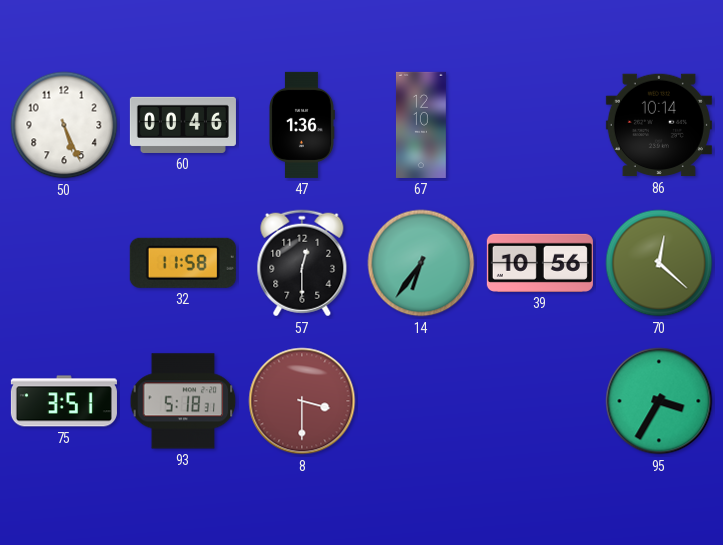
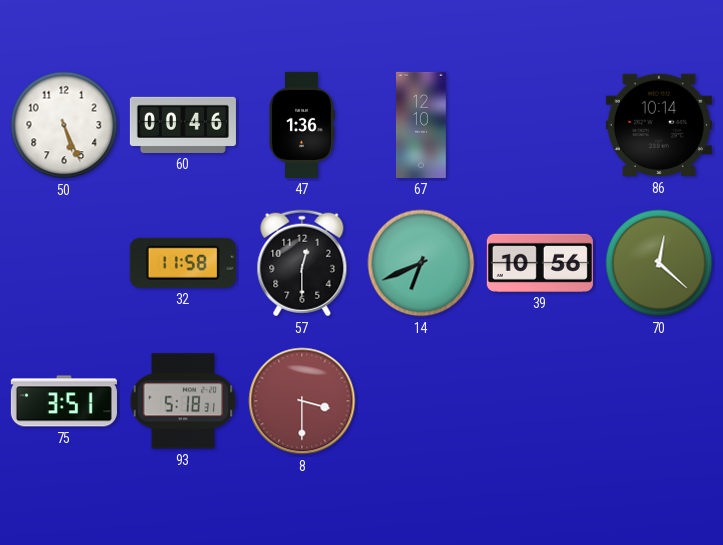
14: 6:36 -> 6:41
95: 3:35 -> none
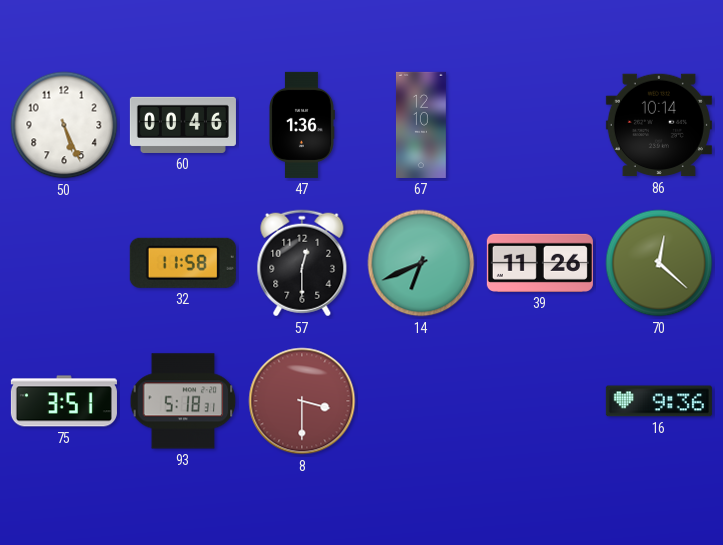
39: 10:56 -> 11:26
16: none -> 9:36
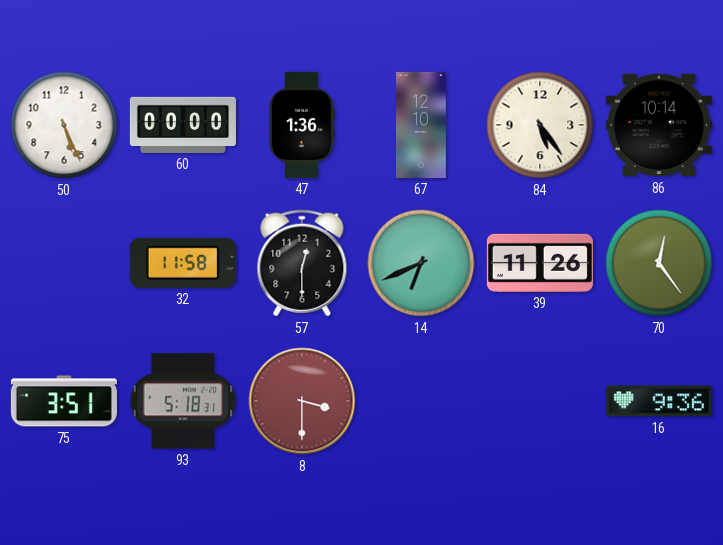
60: 00:46 -> 00:00
84: none -> 5:24
70: 12:22 -> 12:24
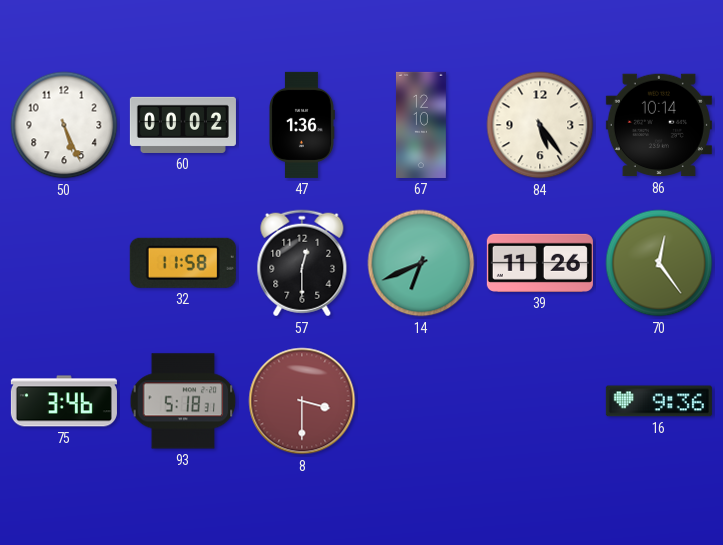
60: 00:00 -> 00:02
75: 3:51 -> 3:46
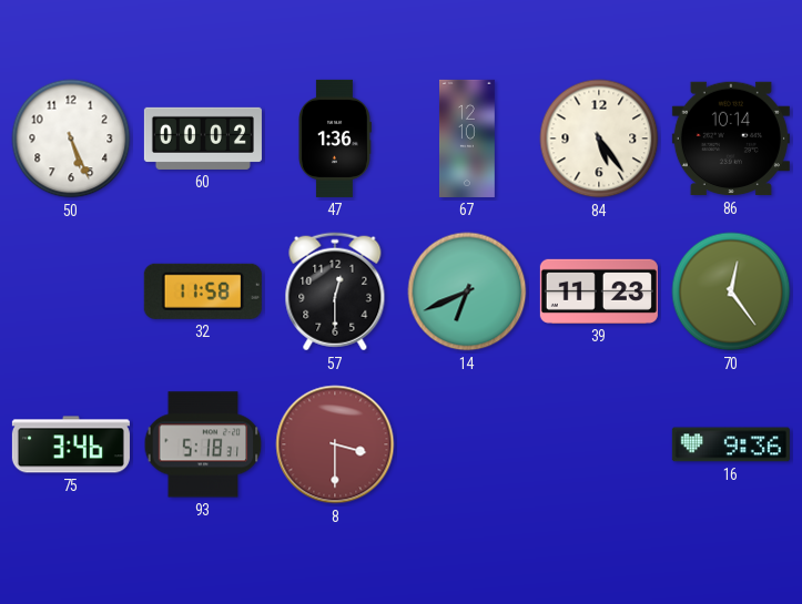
39: 11:26 -> 11:23
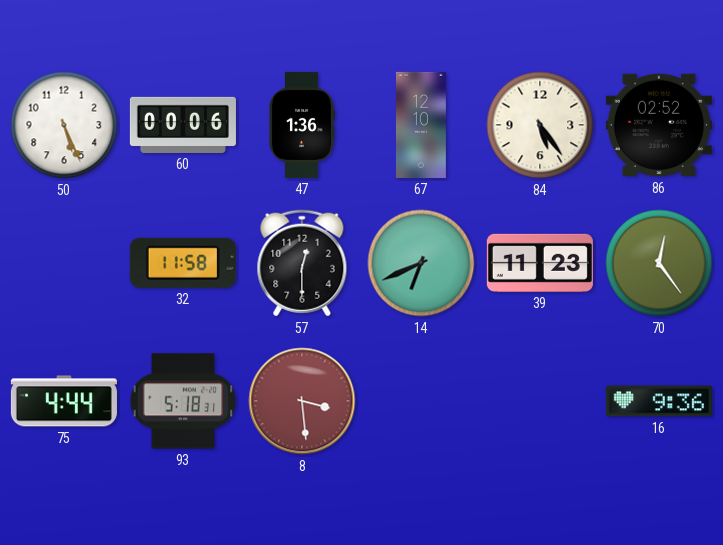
60: 00:02 -> 00:06
86: 10:14 -> 02:52
75: 3:46 -> 4:44
8: 3:30 -> 3:29
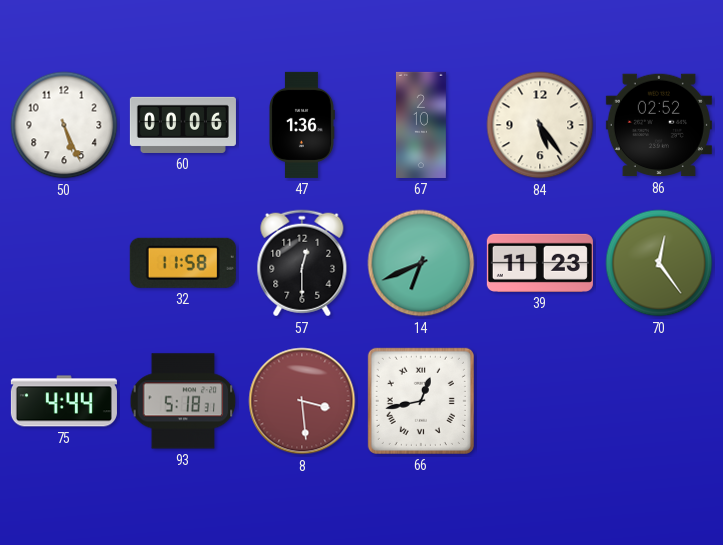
67: 12:10 -> 2:10
66: none -> 12:43
16: 9:36 -> none
